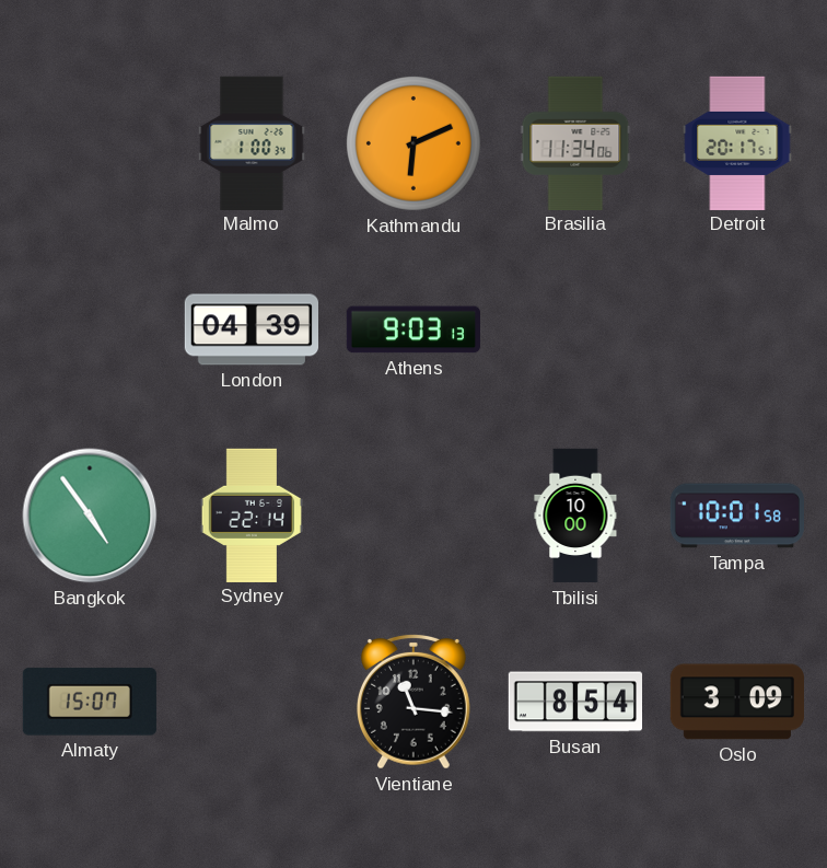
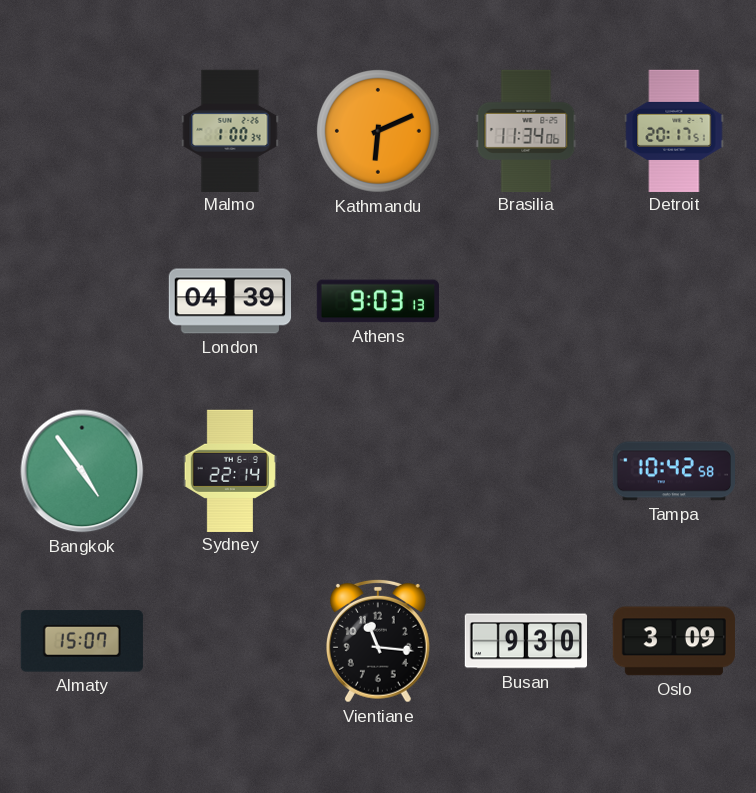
Tbilisi: 10:00 -> none
Tampa: 10:01 -> 10:42
Busan: 8:54 -> 9:30
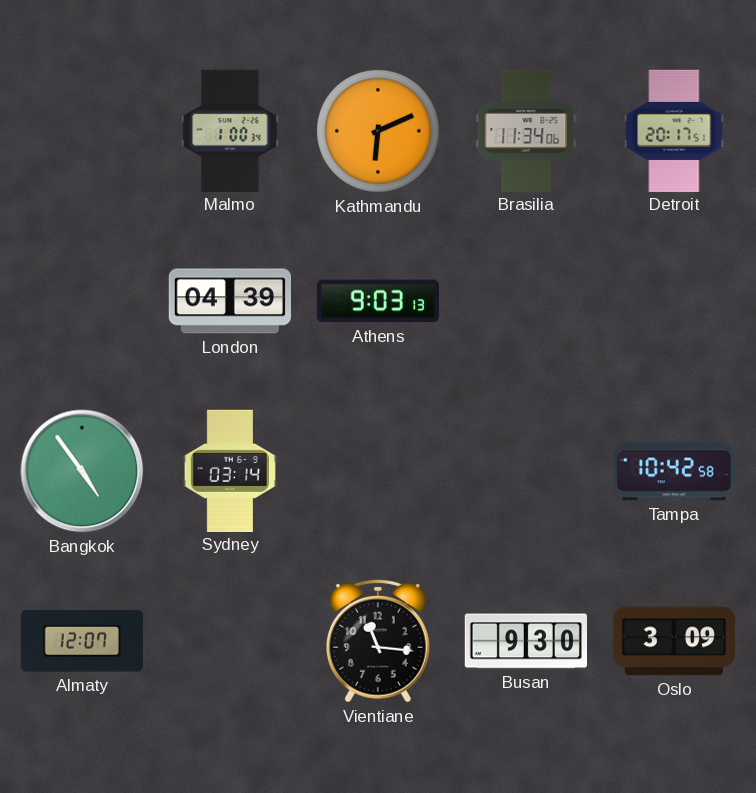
Sydney: 22:14 -> 03:14
Almaty: 15:07 -> 12:07
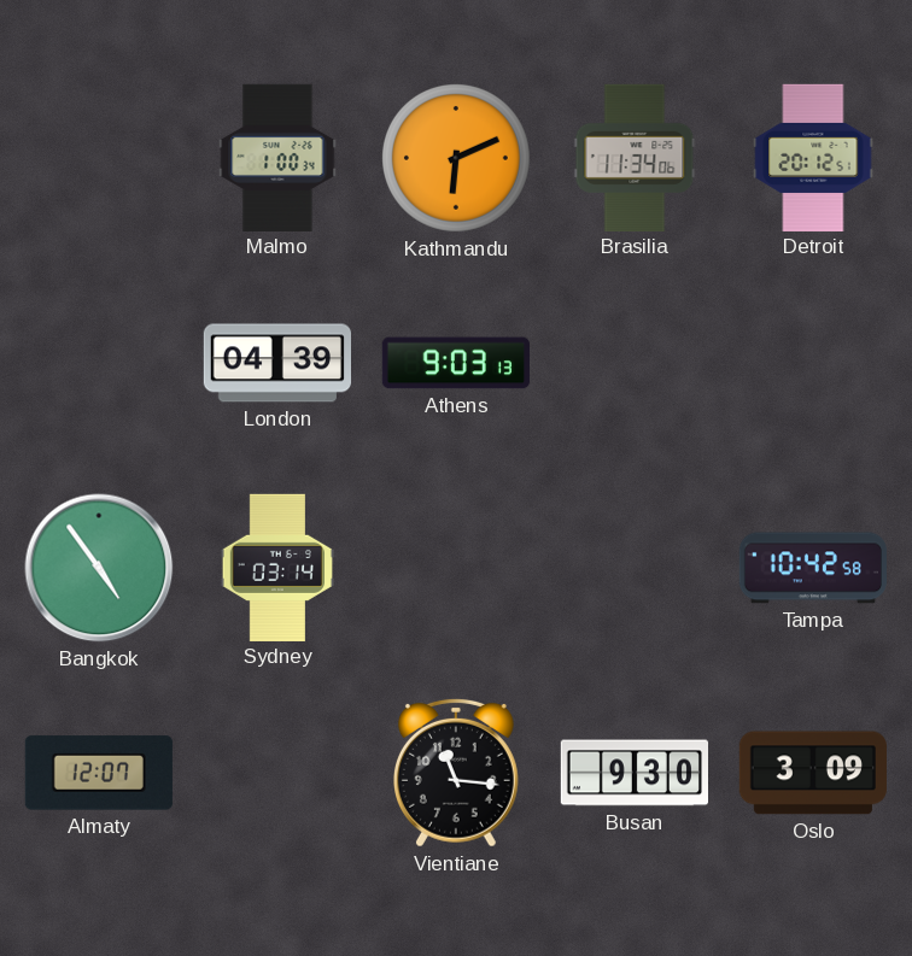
Detroit: 20:17 -> 20:12
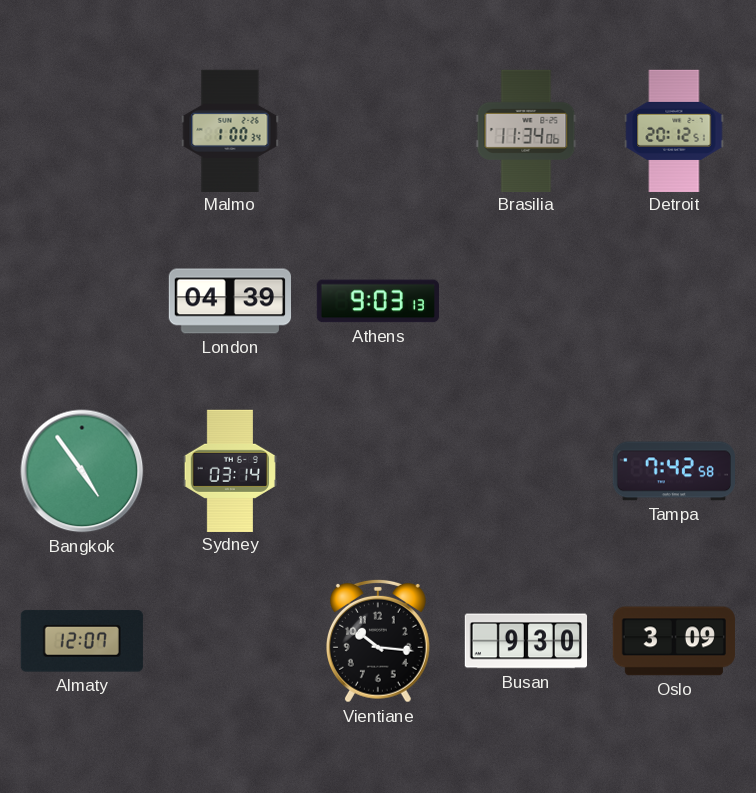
Kathmandu: 6:11 -> none
Tampa: 10:42 -> 7:42
Vientiane: 11:16 -> 10:16
